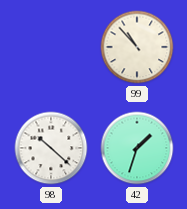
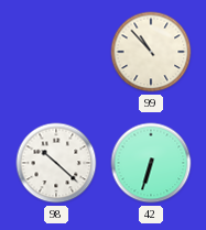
42: 1:33 -> 6:33
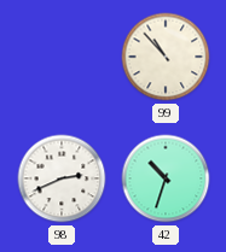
98: 10:22 -> 2:41
42: 6:33 -> 10:33
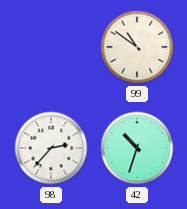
99: 10:53 -> 10:51
98: 2:41 -> 2:37
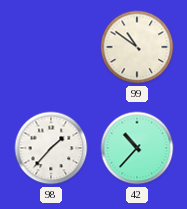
98: 2:37 -> 1:37
42: 10:33 -> 10:37
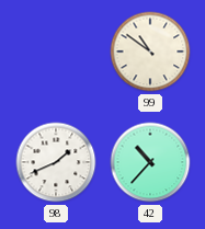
98: 1:37 -> 1:41
